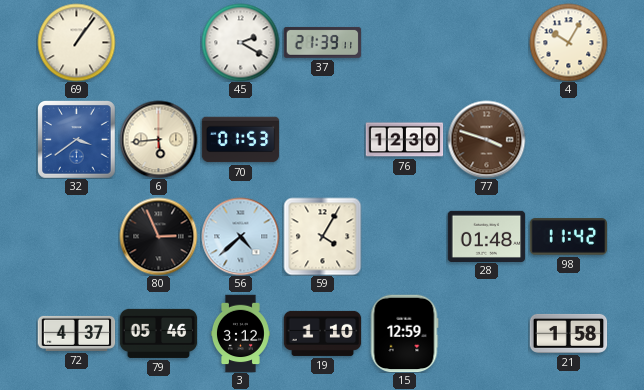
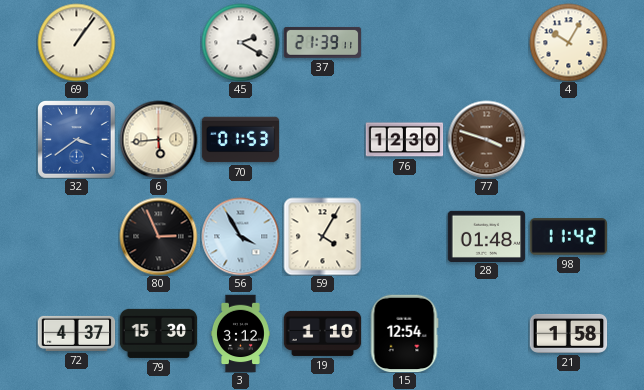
56: 4:38 -> 3:55
79: 05:46 -> 15:30
15: 12:59 -> 12:54
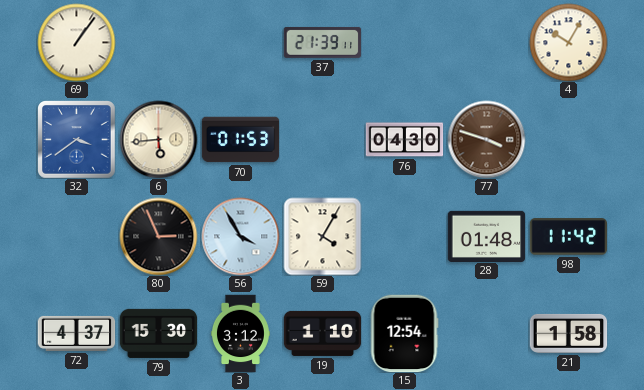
45: 2:20 -> none
76: 12:30 -> 04:30
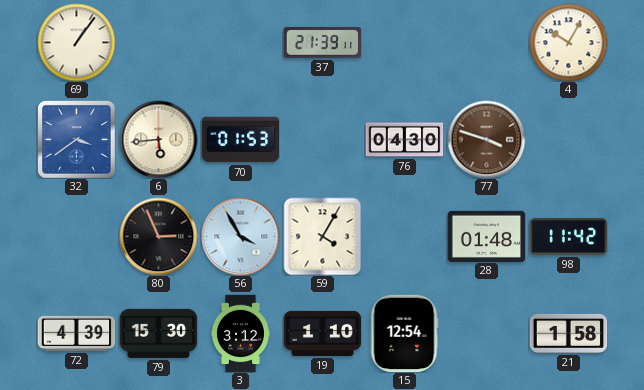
72: 4:37 -> 4:39
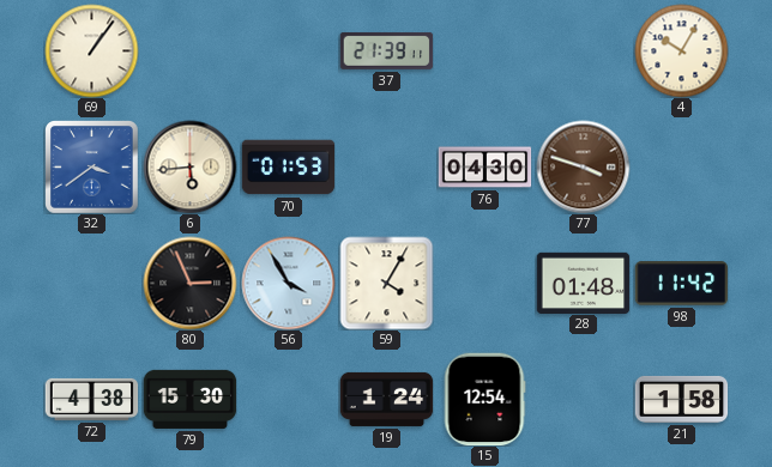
72: 4:39 -> 4:38
3: 3:12 -> none
19: 1:10 -> 1:24
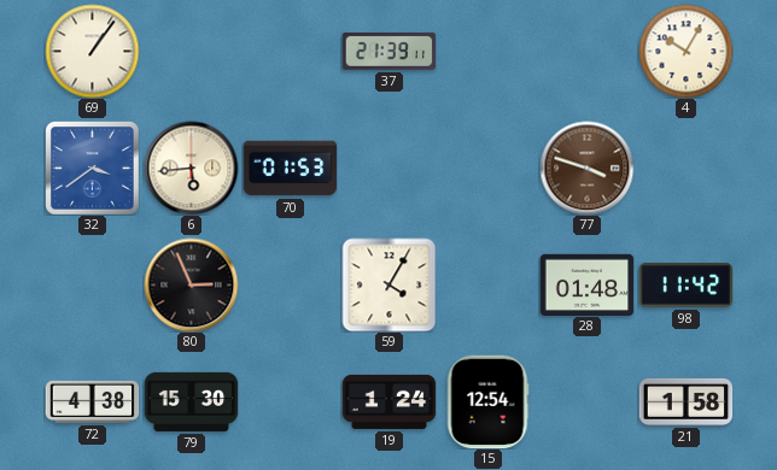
76: 04:30 -> none
56: 3:55 -> none
